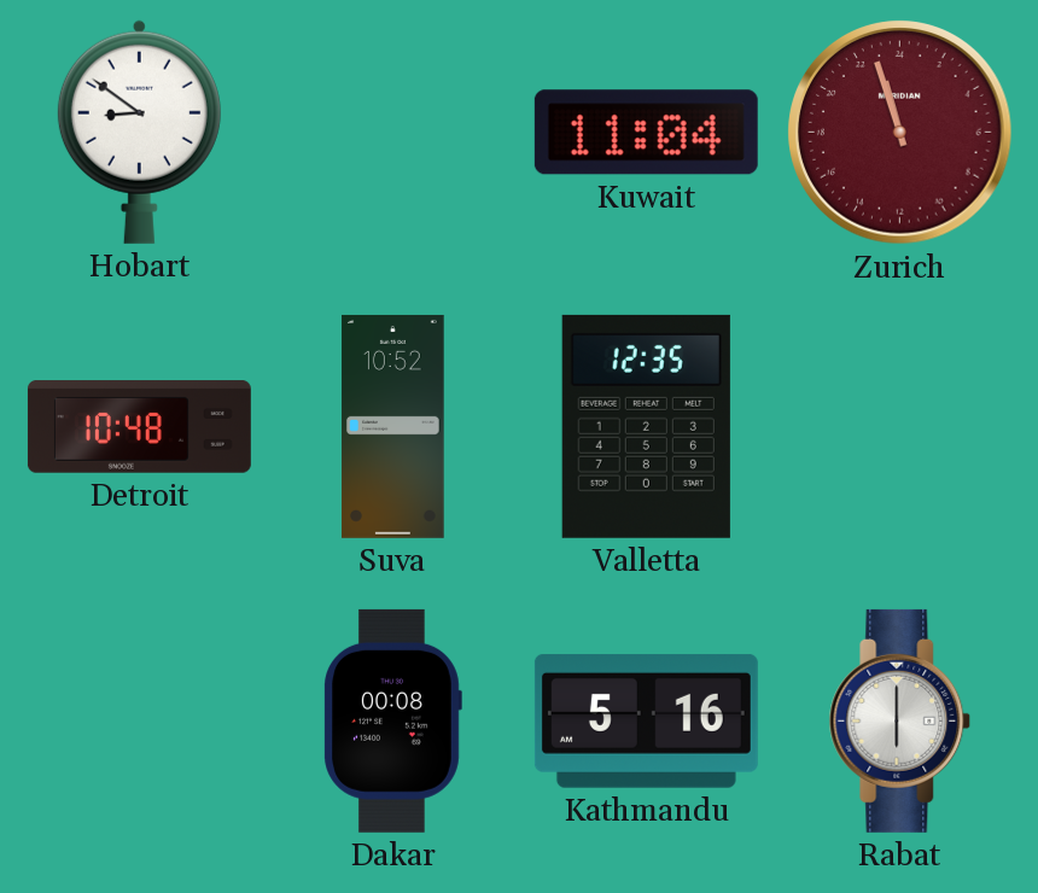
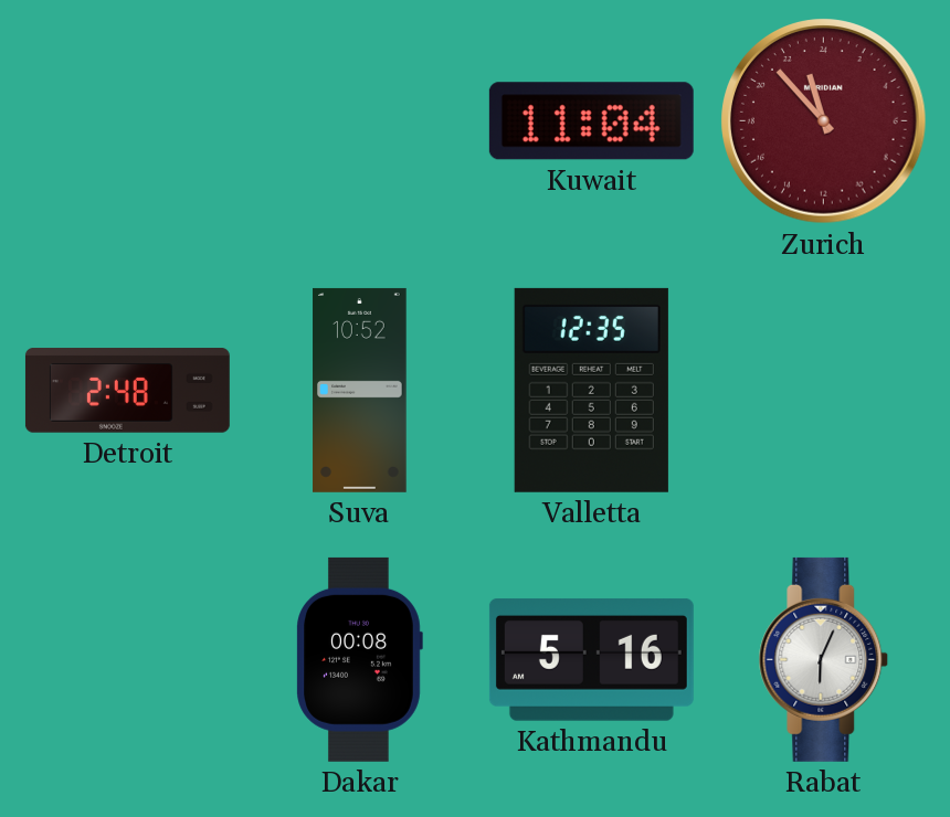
Hobart: 8:51 -> none
Zurich: 22:57 -> 22:53
Detroit: 10:48 -> 2:48
Rabat: 6:00 -> 6:04
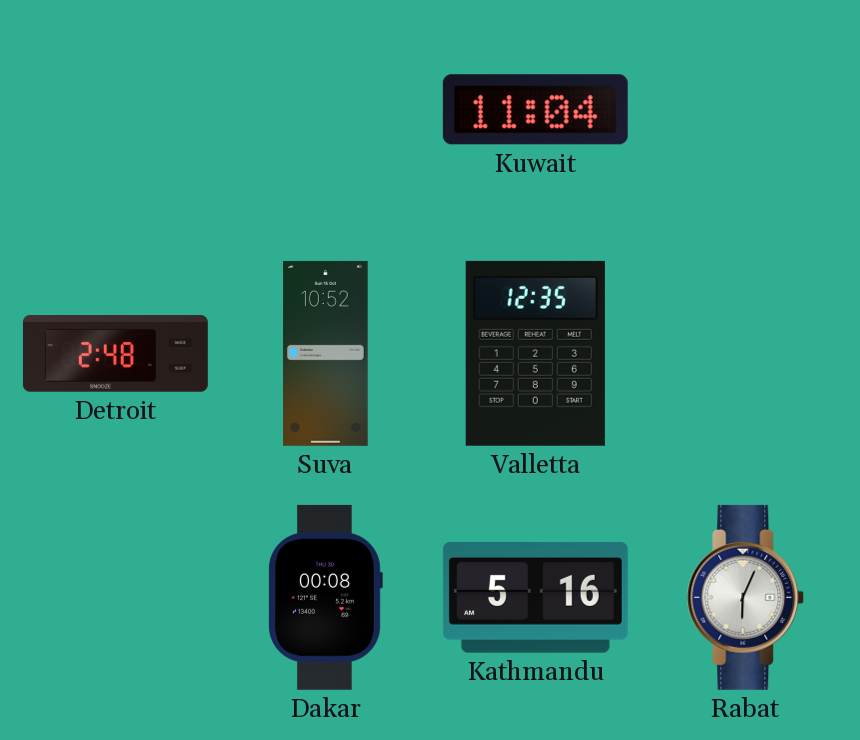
Zurich: 22:53 -> none
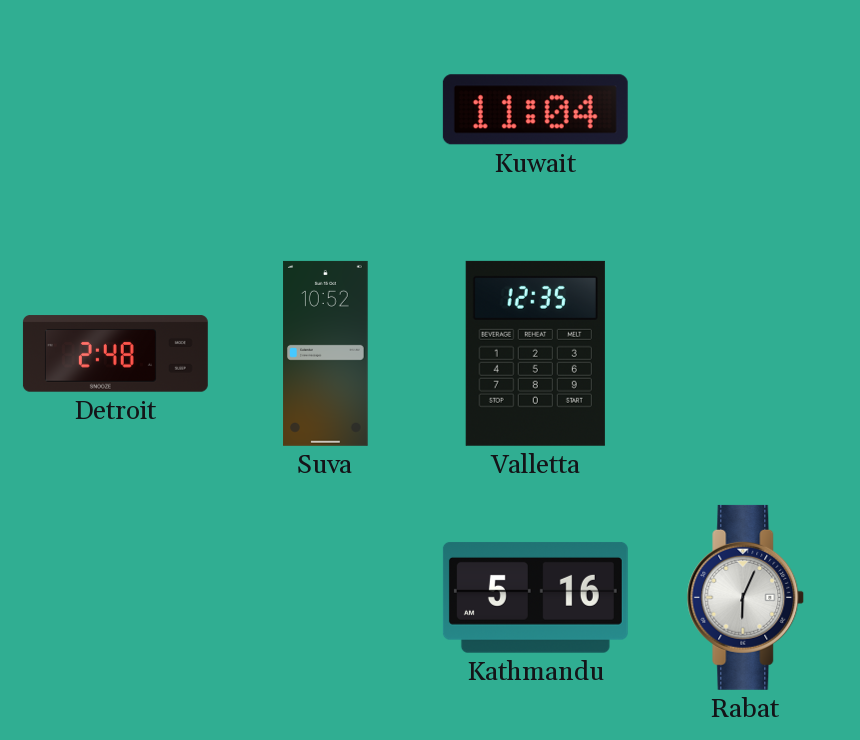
Dakar: 00:08 -> none
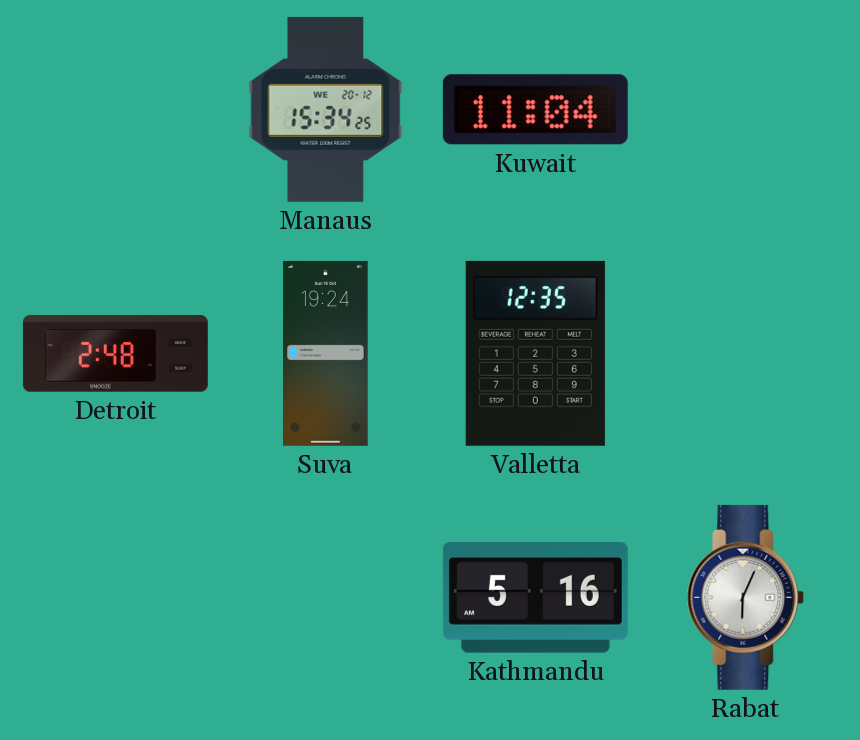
Manaus: none -> 15:34
Suva: 10:52 -> 19:24
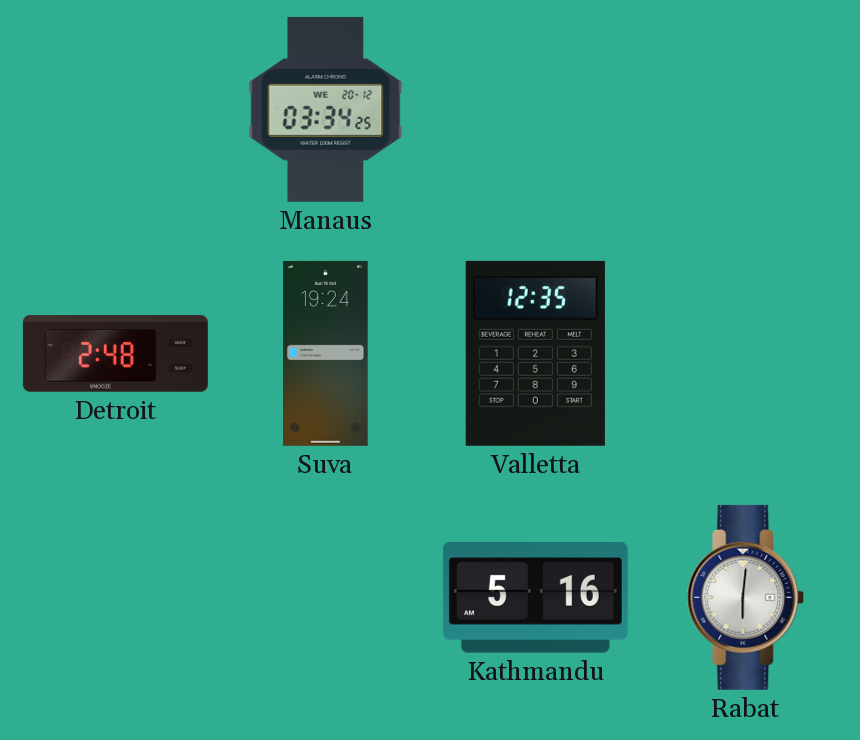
Manaus: 15:34 -> 03:34
Kuwait: 11:04 -> none
Rabat: 6:04 -> 6:01
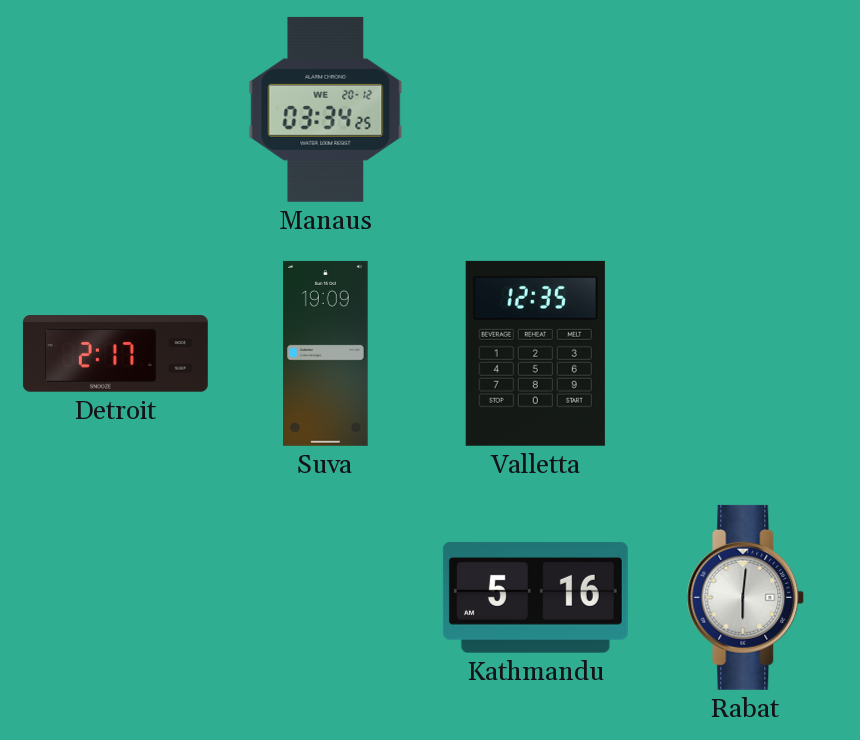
Detroit: 2:48 -> 2:17
Suva: 19:24 -> 19:09
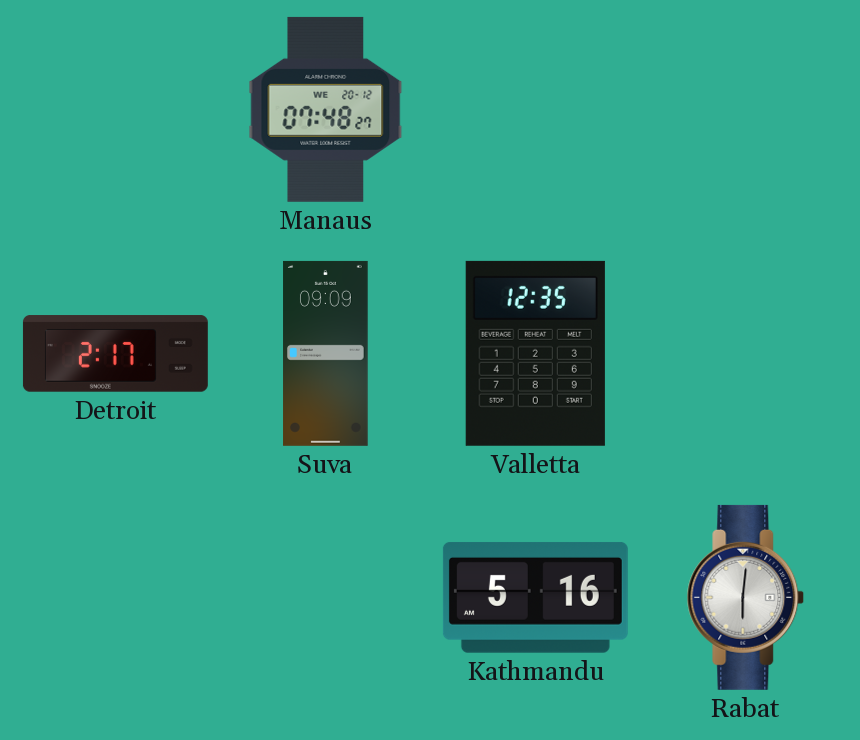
Manaus: 03:34 -> 07:48
Suva: 19:09 -> 09:09
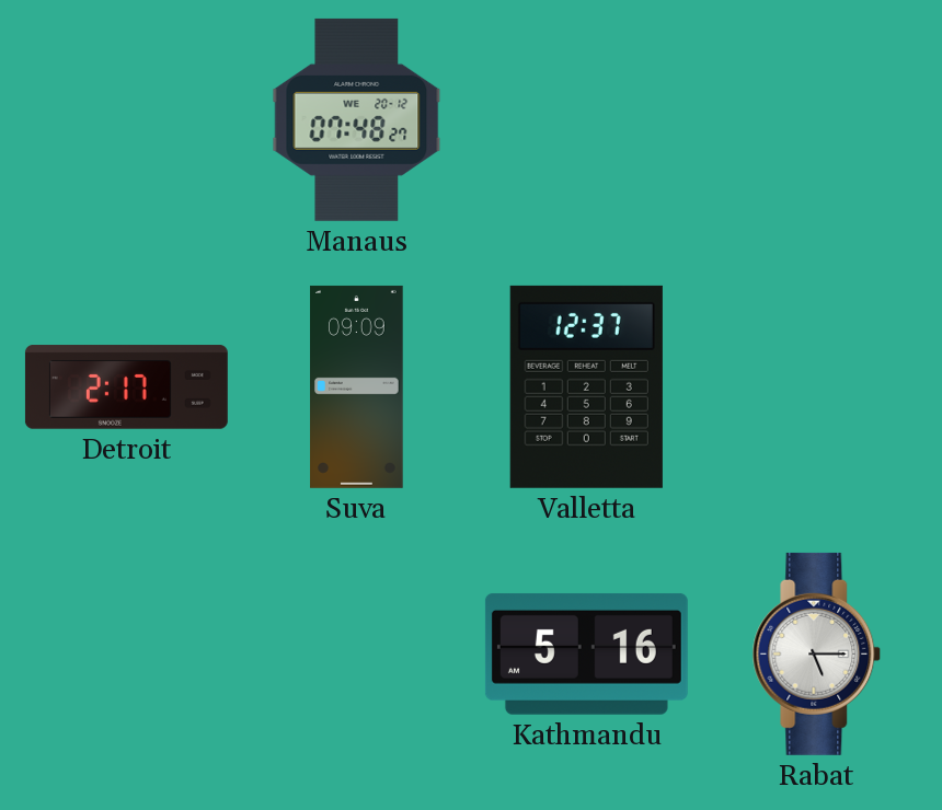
Valletta: 12:35 -> 12:37
Rabat: 6:01 -> 5:15
